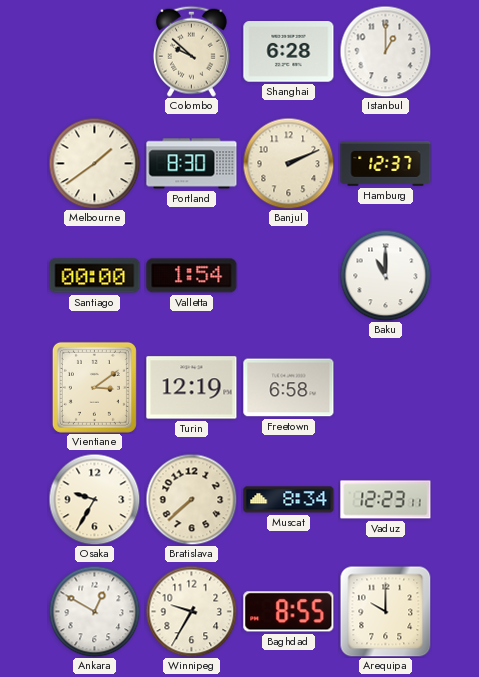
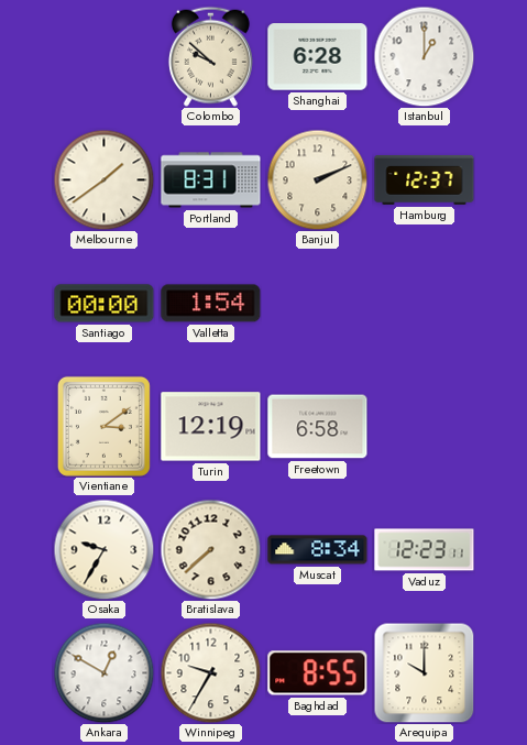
Portland: 8:30 -> 8:31
Baku: 11:00 -> none
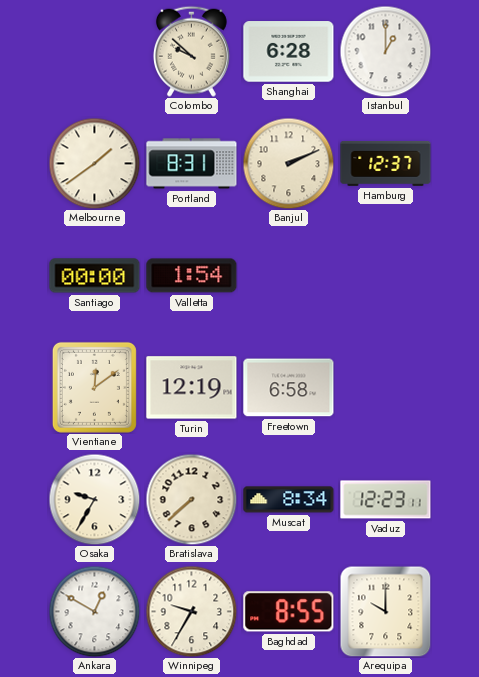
Vientiane: 3:09 -> 12:09
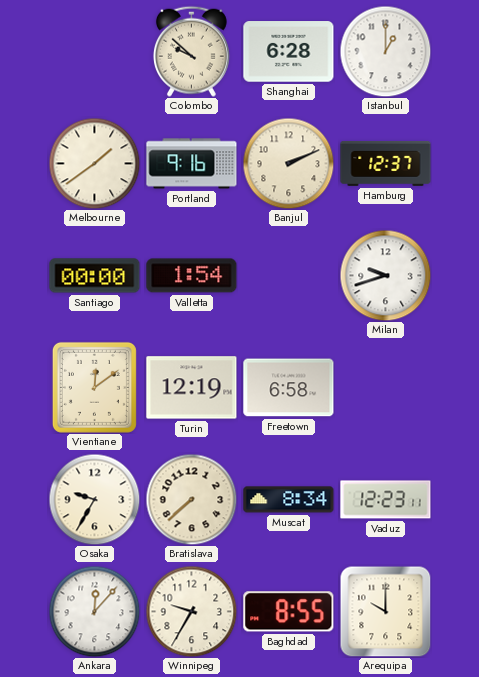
Portland: 8:31 -> 9:16
Milan: none -> 9:42
Ankara: 12:50 -> 12:07
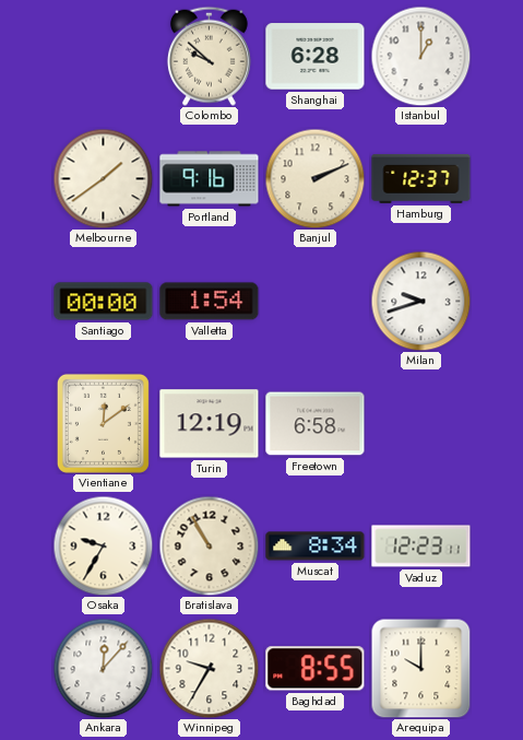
Bratislava: 7:38 -> 10:55
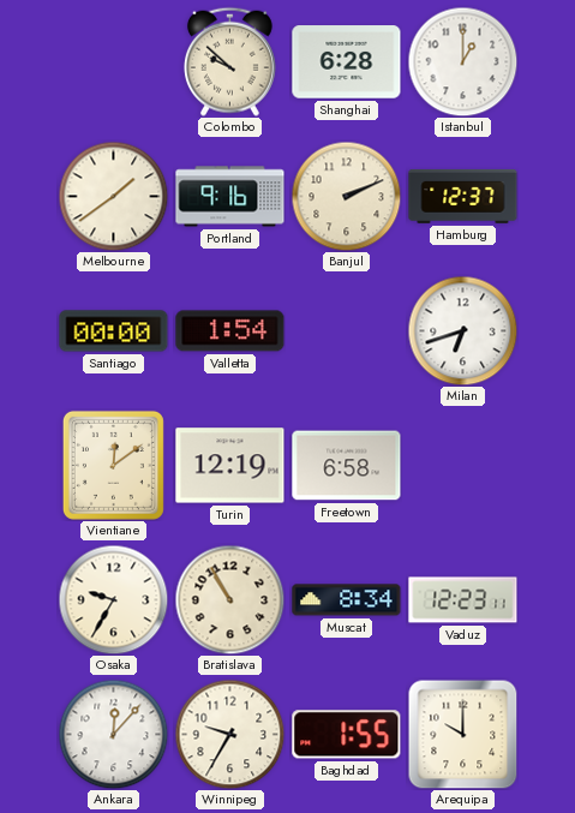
Milan: 9:42 -> 6:42
Baghdad: 8:55 -> 1:55
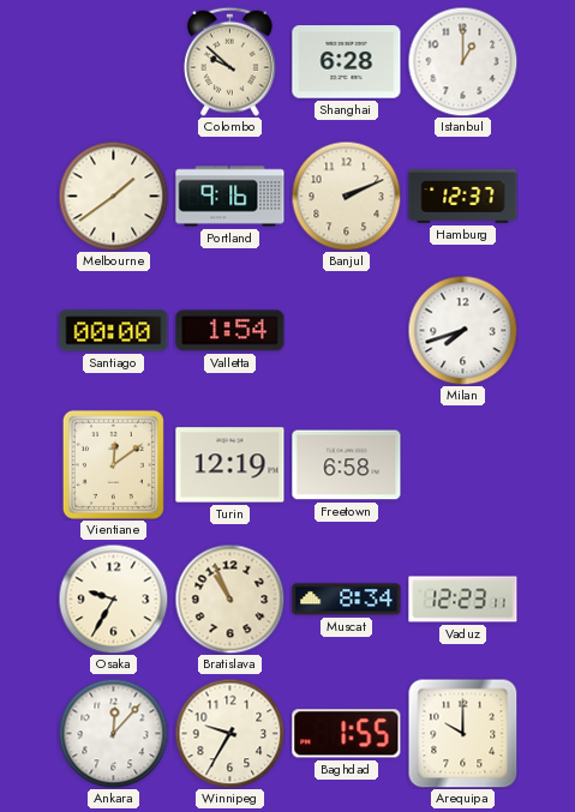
Milan: 6:42 -> 7:42
Bratislava: 10:55 -> 10:56
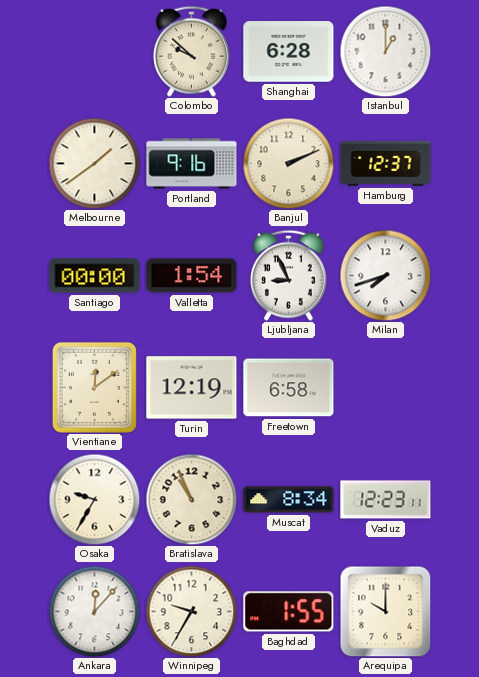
Ljubljana: none -> 8:56
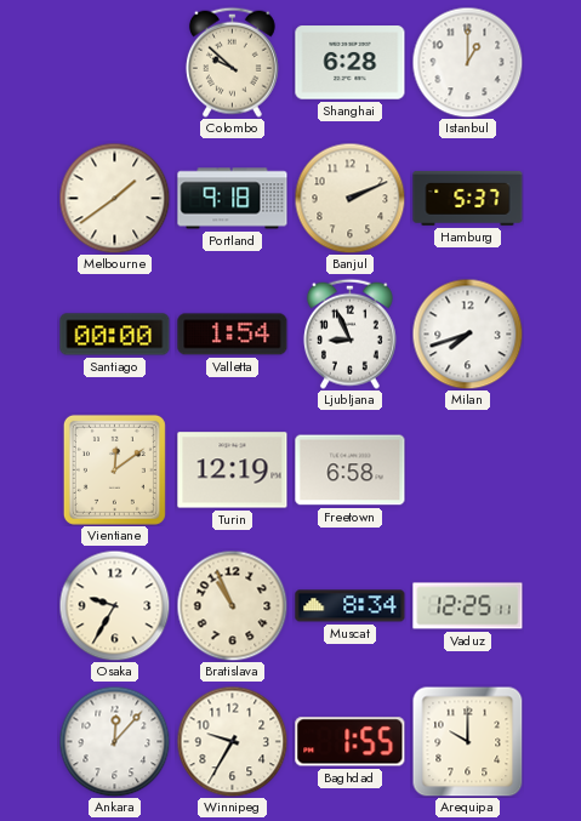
Portland: 9:16 -> 9:18
Hamburg: 12:37 -> 5:37
Vaduz: 12:23 -> 12:25
